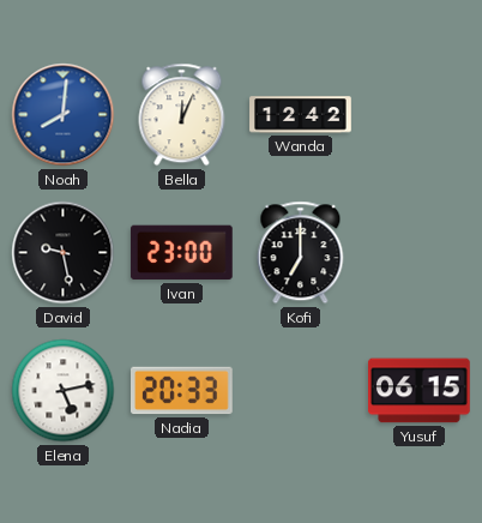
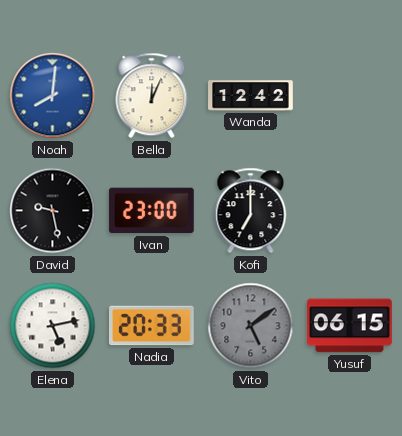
Vito: none -> 5:09
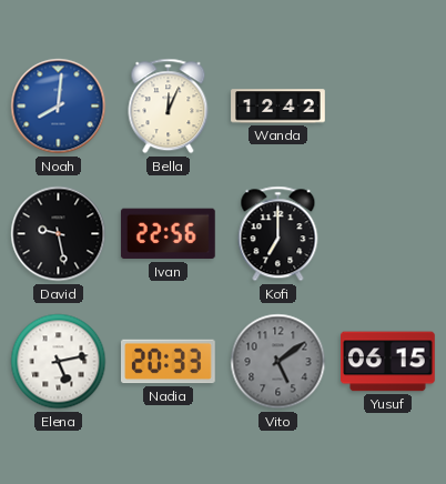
Ivan: 23:00 -> 22:56
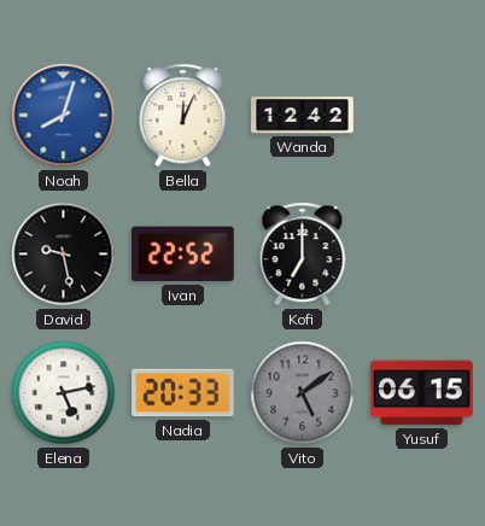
Noah: 8:01 -> 8:03
Ivan: 22:56 -> 22:52
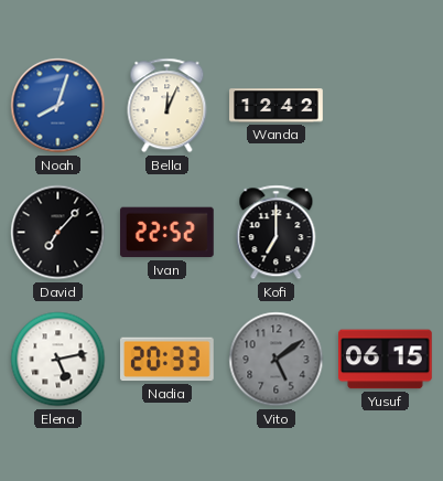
David: 9:28 -> 7:07
